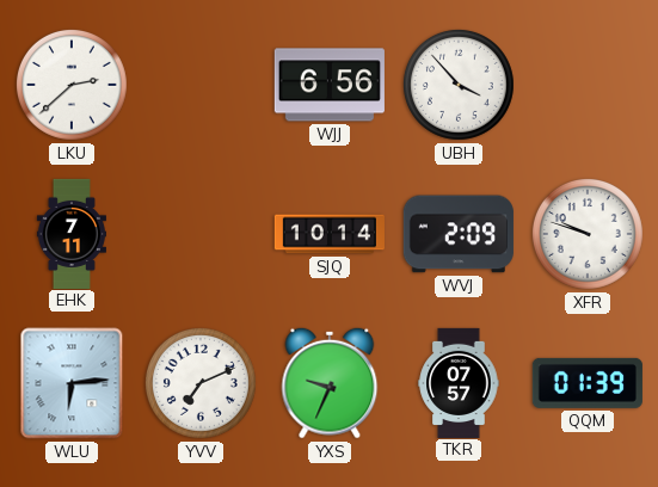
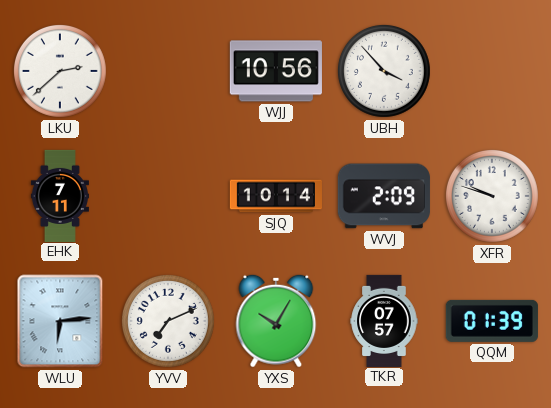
WJJ: 6:56 -> 10:56
YXS: 9:34 -> 10:05
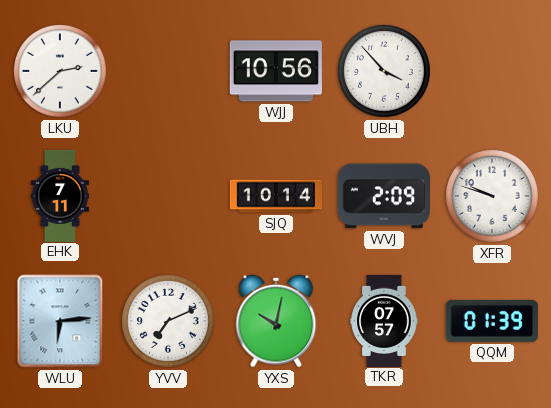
YXS: 10:05 -> 10:02
